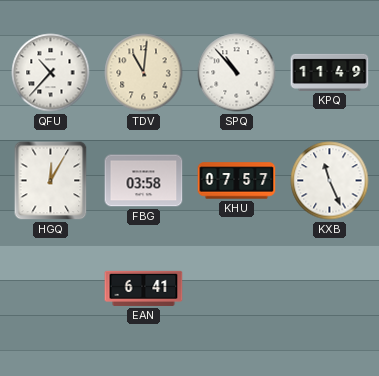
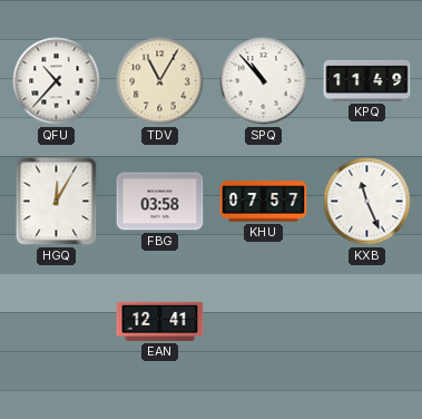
TDV: 11:01 -> 11:05
EAN: 6:41 -> 12:41
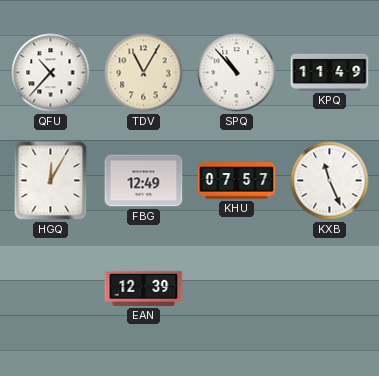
FBG: 03:58 -> 12:49
EAN: 12:41 -> 12:39
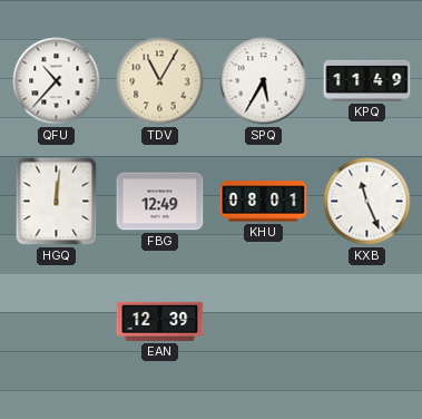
SPQ: 10:53 -> 5:35
HGQ: 12:05 -> 12:01
KHU: 07:57 -> 08:01
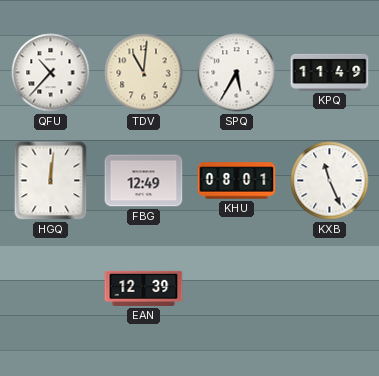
TDV: 11:05 -> 11:01
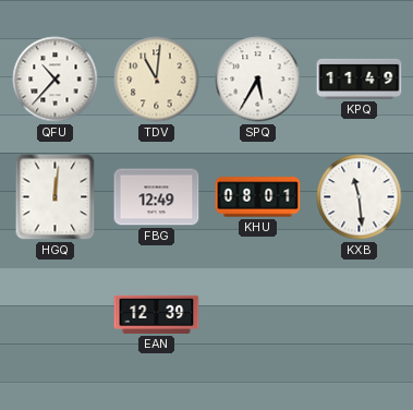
KXB: 11:26 -> 11:29
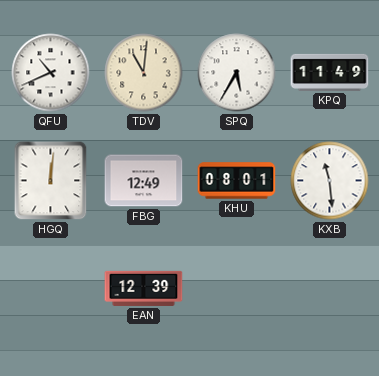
QFU: 10:37 -> 10:41
